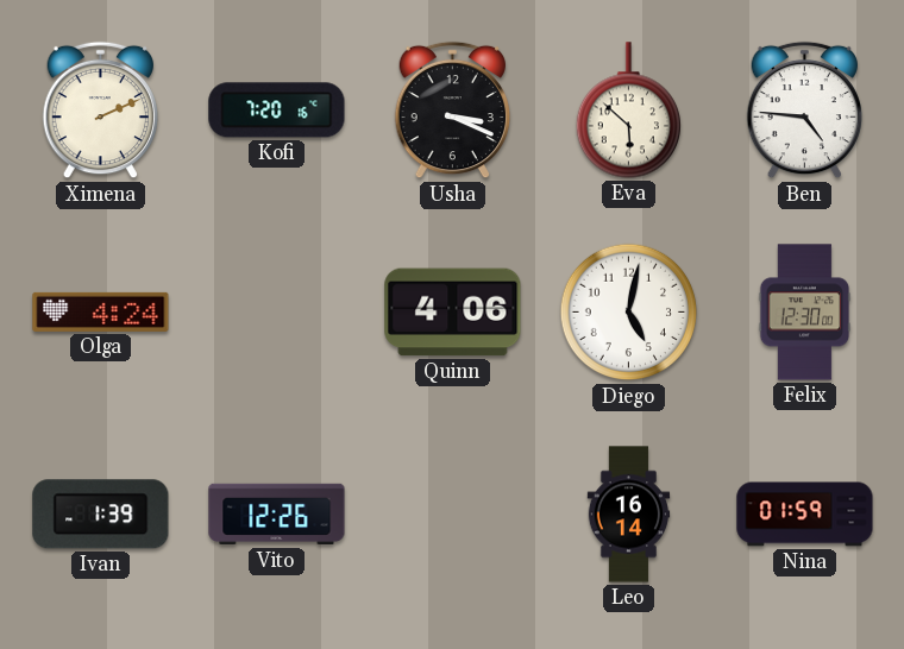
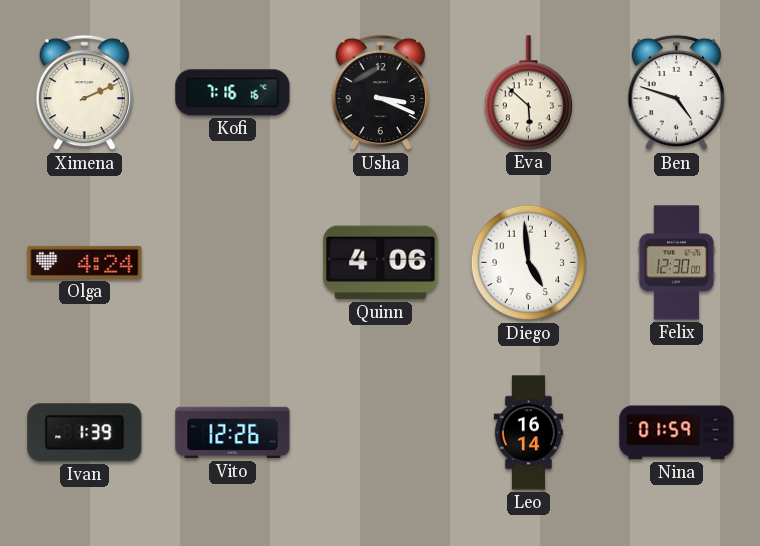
Kofi: 7:20 -> 7:16
Ben: 4:46 -> 4:48
Diego: 5:02 -> 4:59
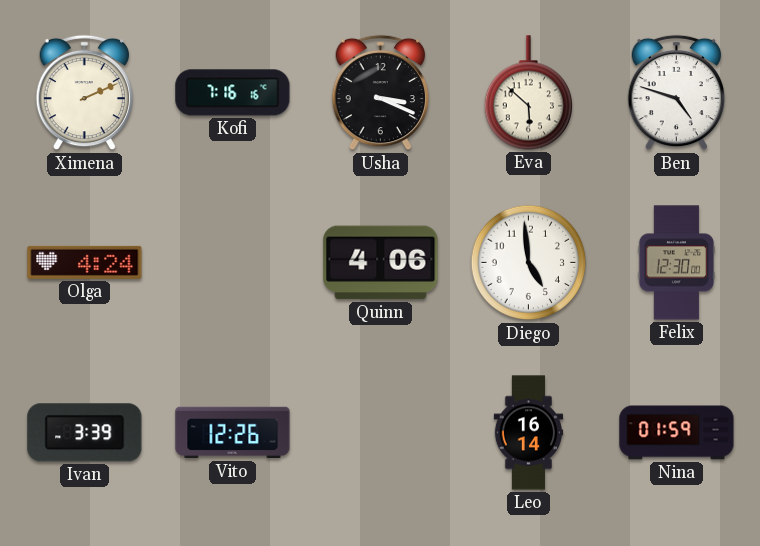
Ivan: 1:39 -> 3:39
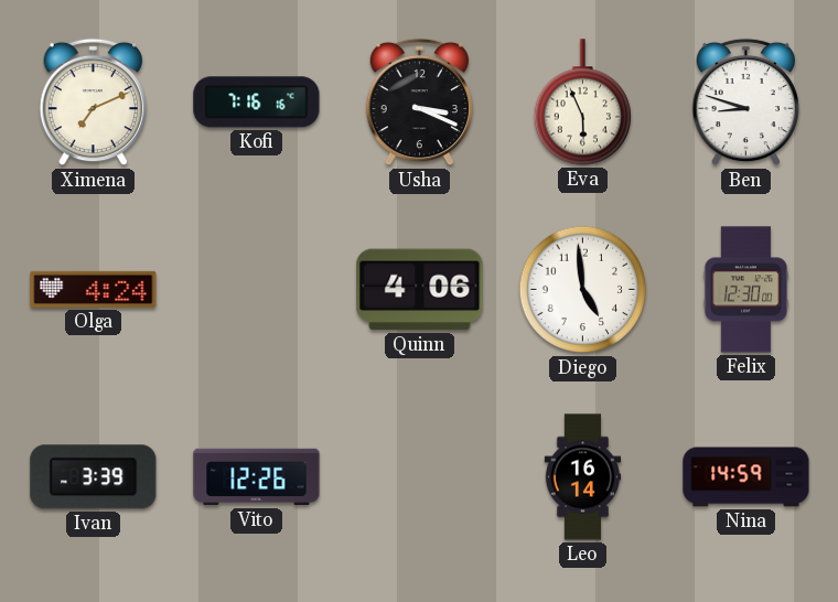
Ximena: 2:11 -> 7:11
Eva: 5:52 -> 5:56
Ben: 4:48 -> 8:48
Nina: 01:59 -> 14:59
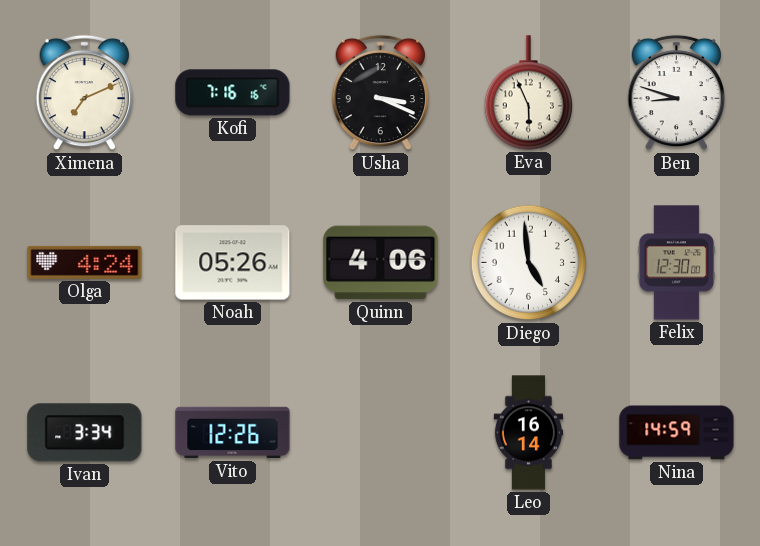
Noah: none -> 05:26
Ivan: 3:39 -> 3:34
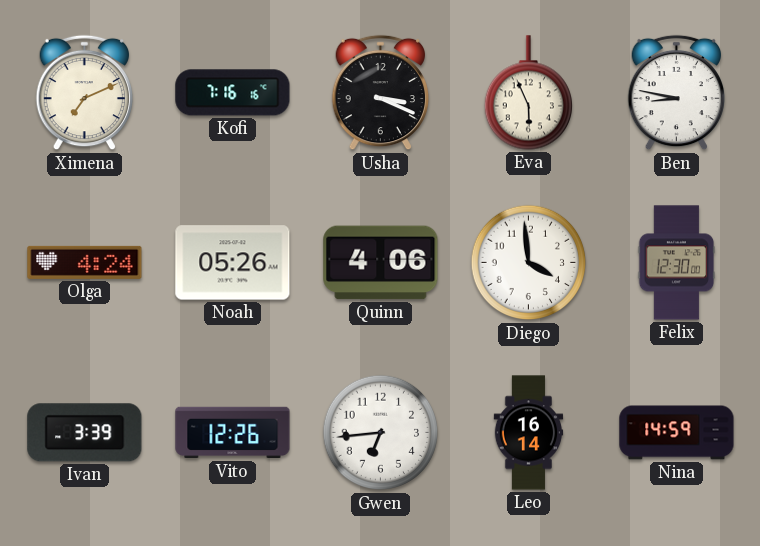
Ben: 8:48 -> 8:47
Diego: 4:59 -> 3:59
Ivan: 3:34 -> 3:39
Gwen: none -> 6:44
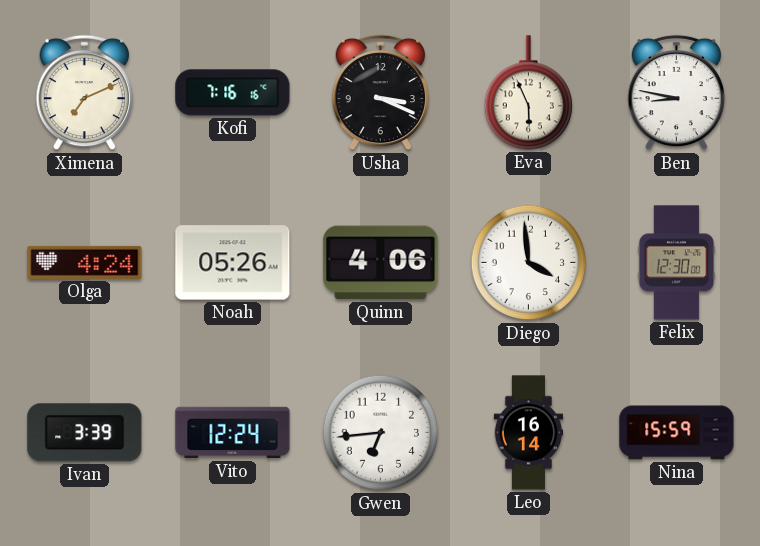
Vito: 12:26 -> 12:24
Nina: 14:59 -> 15:59
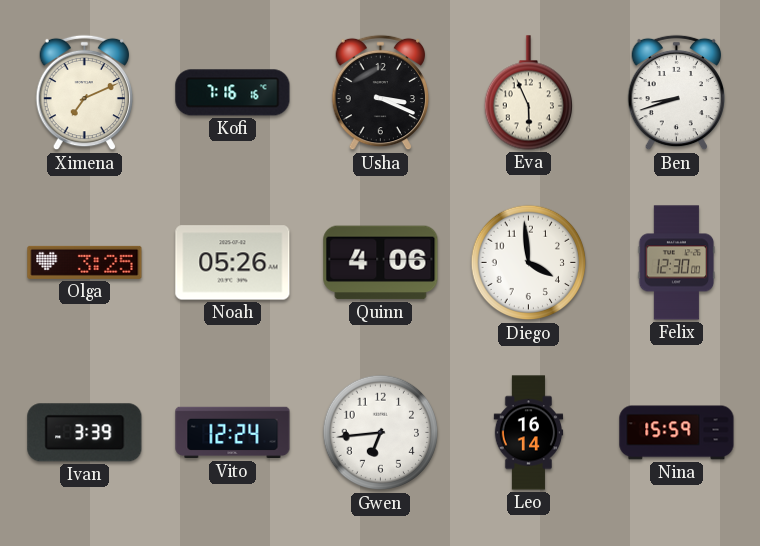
Ben: 8:47 -> 8:42
Olga: 4:24 -> 3:25
